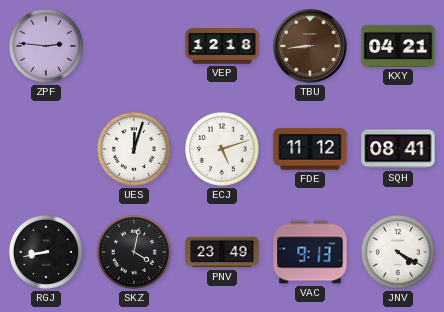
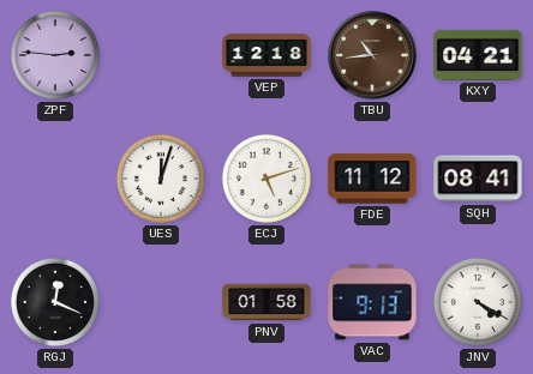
TBU: 8:44 -> 10:44
RGJ: 8:43 -> 12:19
SKZ: 4:02 -> none
PNV: 23:49 -> 01:58
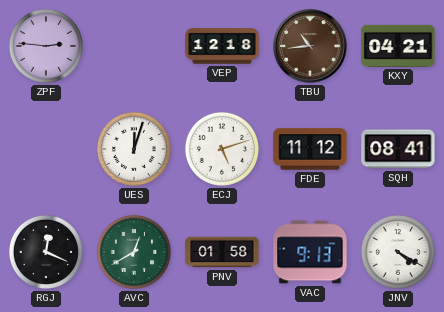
AVC: none -> 12:40
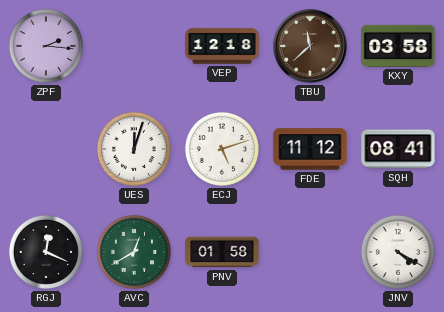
ZPF: 2:46 -> 2:16
TBU: 10:44 -> 11:38
KXY: 04:21 -> 03:58
VAC: 9:13 -> none
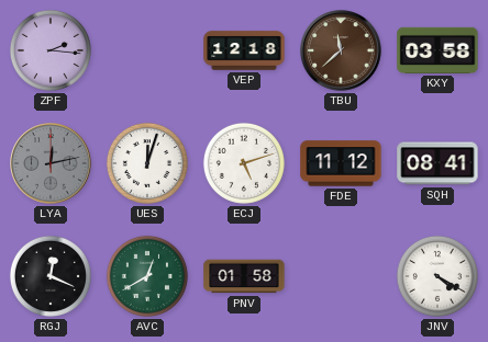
LYA: none -> 12:13
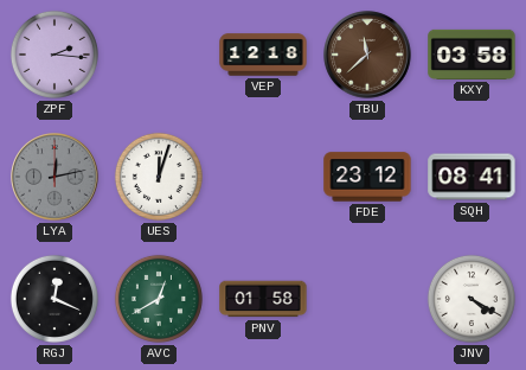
ECJ: 5:12 -> none
FDE: 11:12 -> 23:12
